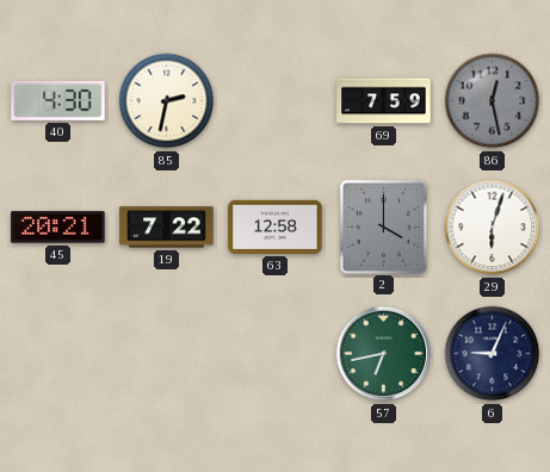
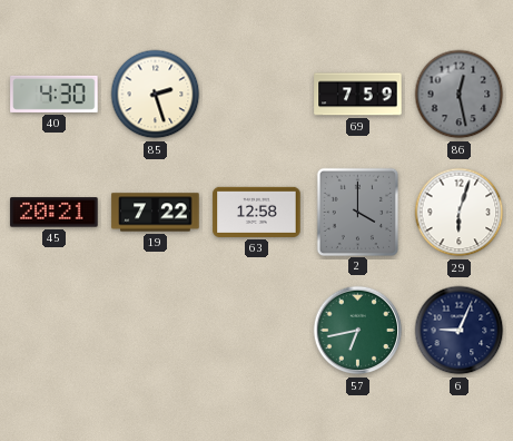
85: 2:32 -> 2:27
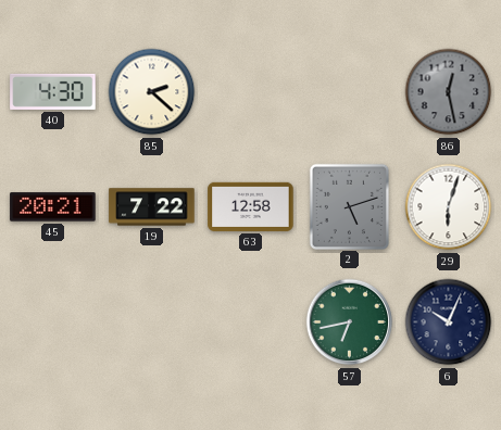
85: 2:27 -> 2:22
69: 7:59 -> none
2: 4:00 -> 5:12
6: 9:04 -> 10:04
